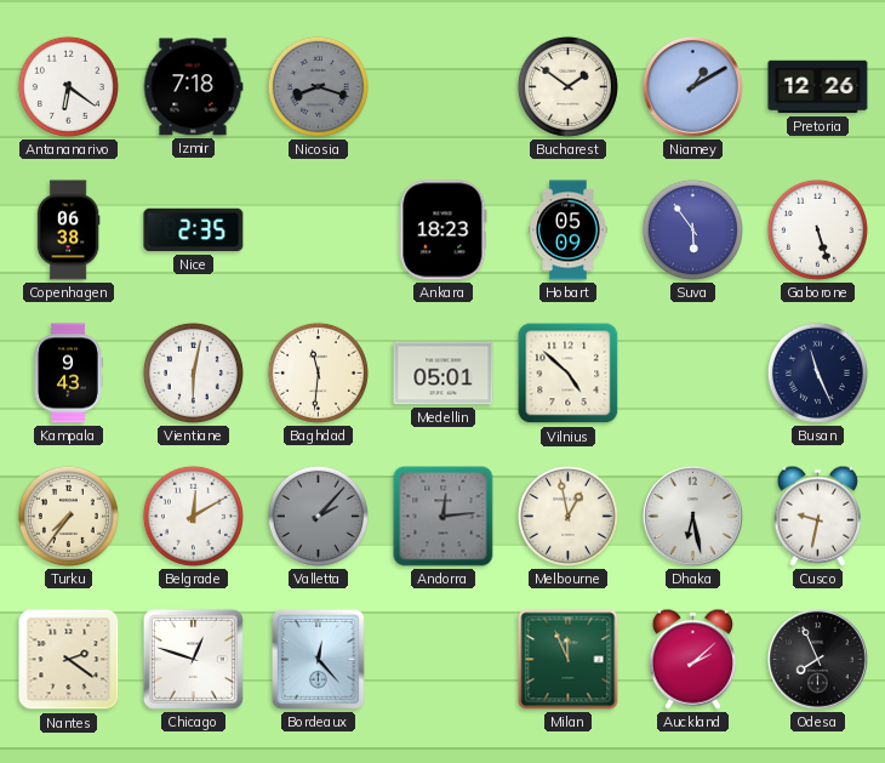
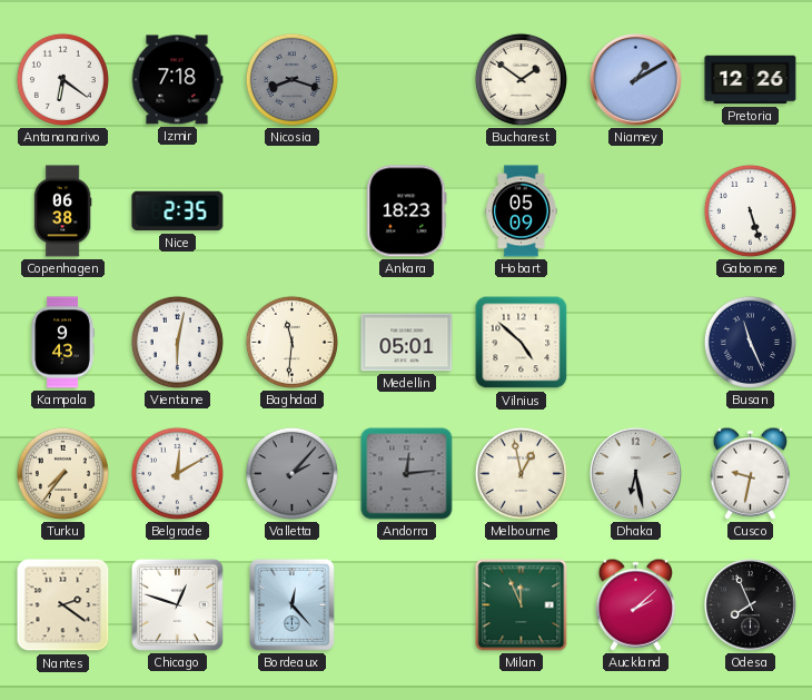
Suva: 5:54 -> none
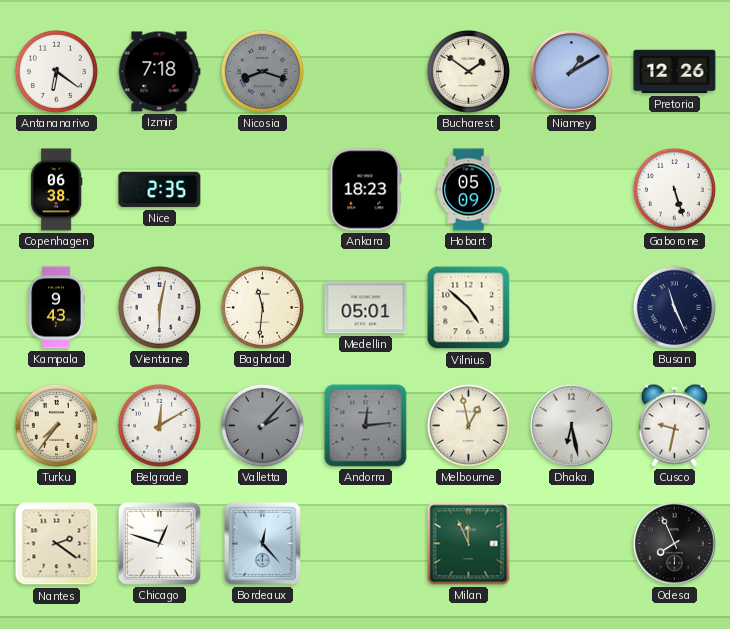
Auckland: 2:08 -> none
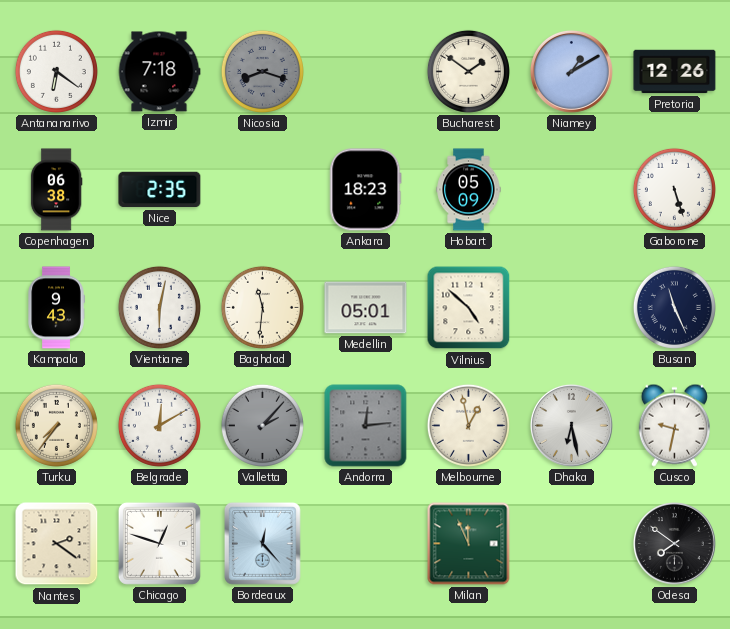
Odesa: 7:56 -> 7:51
